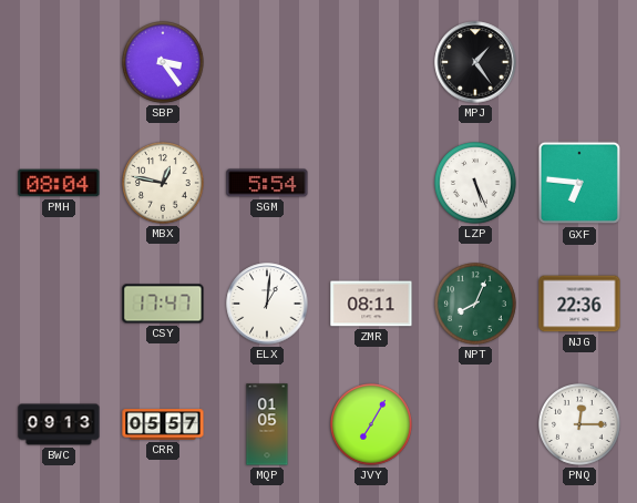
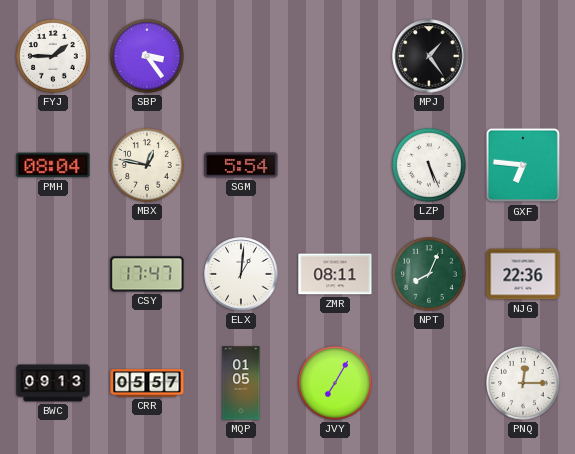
FYJ: none -> 1:45
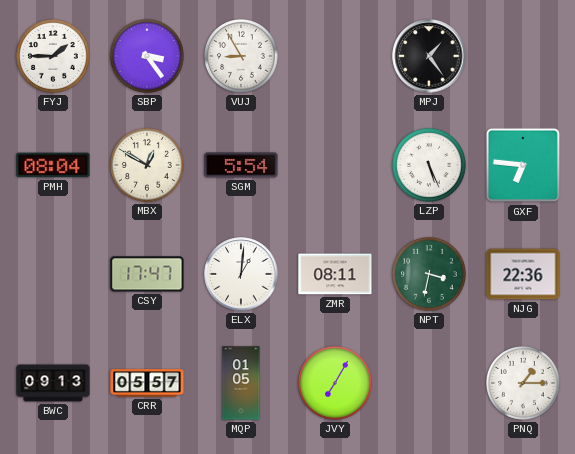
VUJ: none -> 8:55
MBX: 12:47 -> 12:50
NPT: 8:04 -> 3:32
PNQ: 12:15 -> 1:15
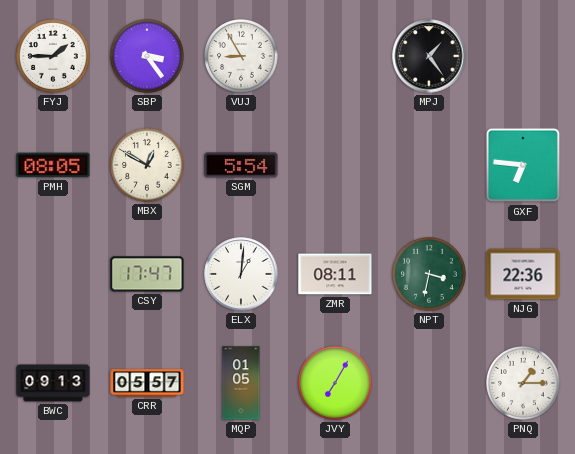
PMH: 08:04 -> 08:05
LZP: 5:26 -> none
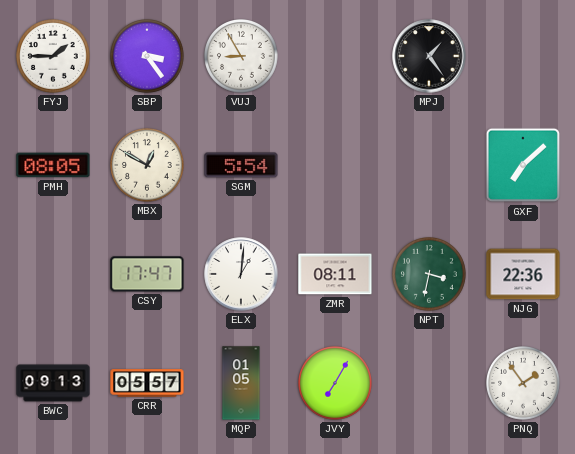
GXF: 6:46 -> 7:08
PNQ: 1:15 -> 1:54
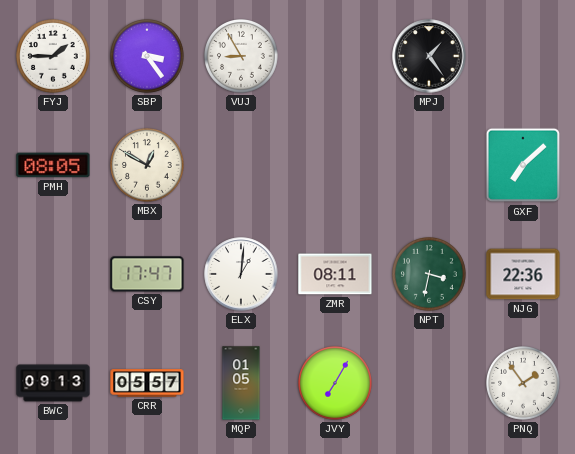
SGM: 5:54 -> none
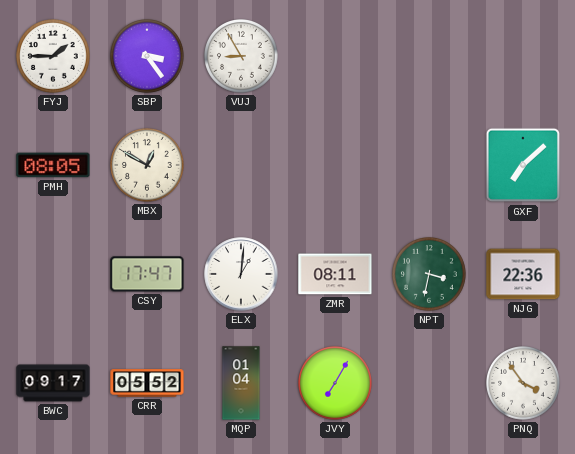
MPJ: 1:24 -> none
BWC: 09:13 -> 09:17
CRR: 05:57 -> 05:52
MQP: 01:05 -> 01:04
PNQ: 1:54 -> 3:54
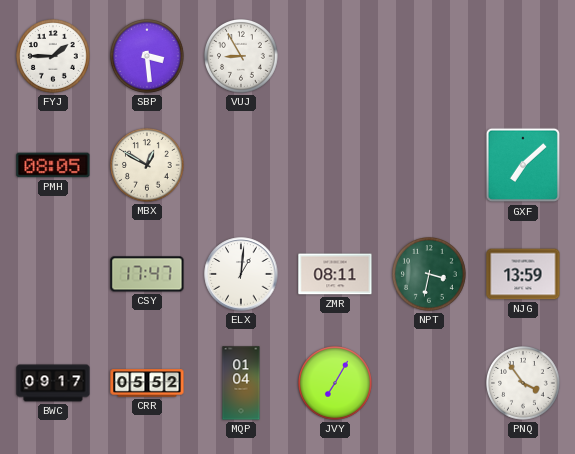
SBP: 3:24 -> 3:29
NJG: 22:36 -> 13:59
